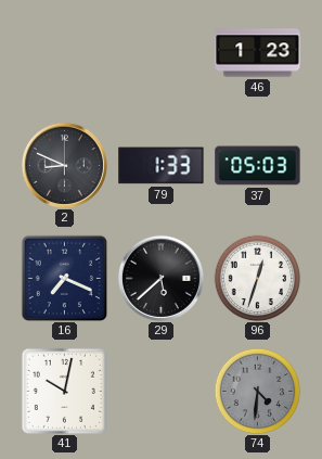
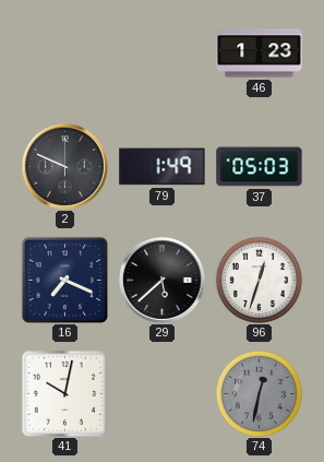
2: 8:49 -> 9:49
79: 1:33 -> 1:49
74: 4:31 -> 12:32
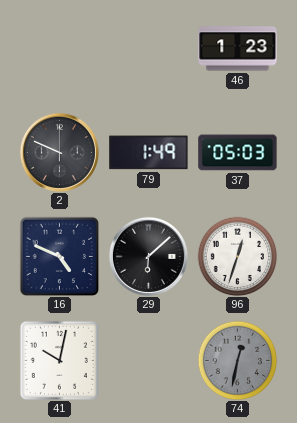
16: 7:19 -> 4:49
29: 5:38 -> 6:08
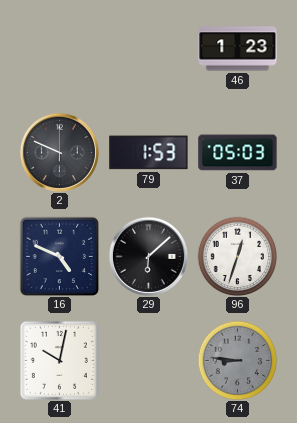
79: 1:49 -> 1:53
74: 12:32 -> 8:46
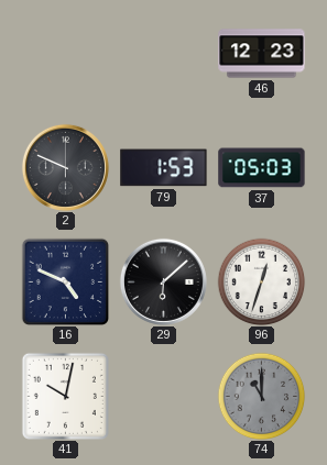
46: 1:23 -> 12:23
74: 8:46 -> 11:00
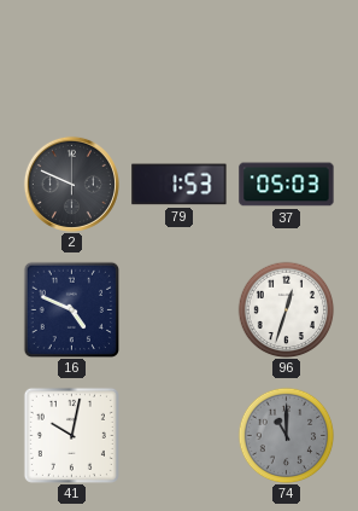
46: 12:23 -> none
29: 6:08 -> none
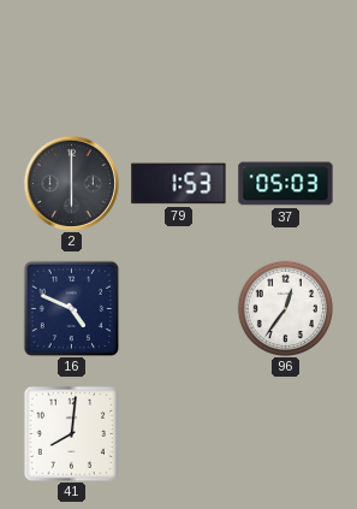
2: 9:49 -> 6:00
96: 12:33 -> 12:36
41: 10:02 -> 8:01
74: 11:00 -> none
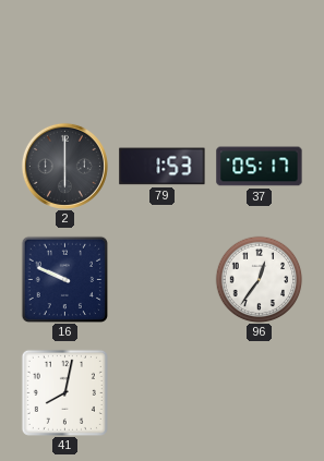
37: 05:03 -> 05:17
16: 4:49 -> 9:49
41: 8:01 -> 8:02
